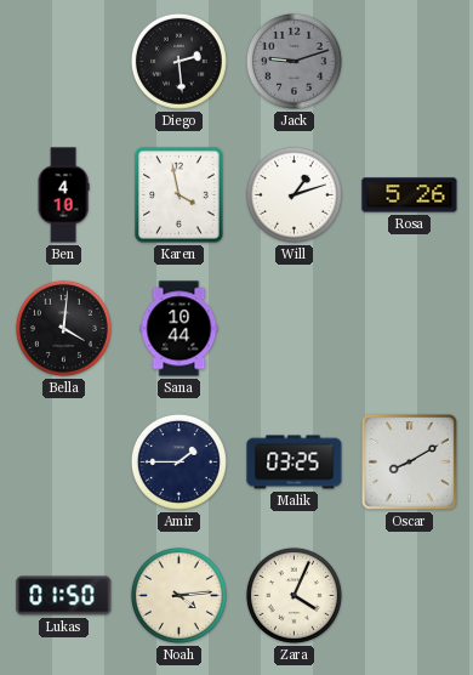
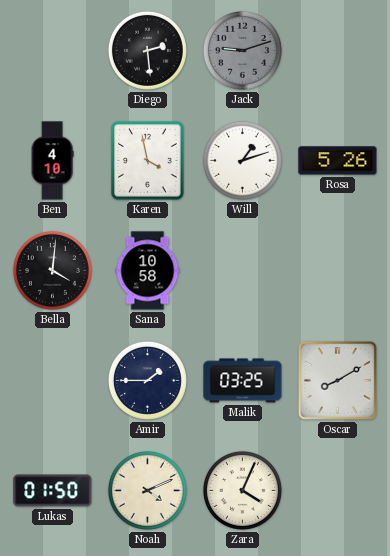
Sana: 10:44 -> 10:58
Noah: 4:14 -> 4:11
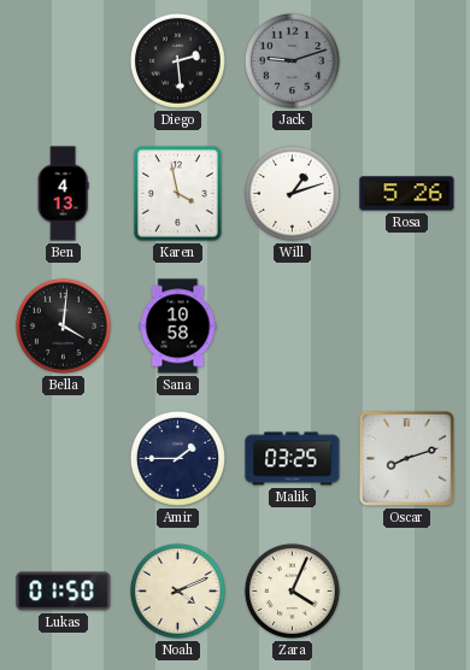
Ben: 4:10 -> 4:13
Oscar: 8:10 -> 8:12
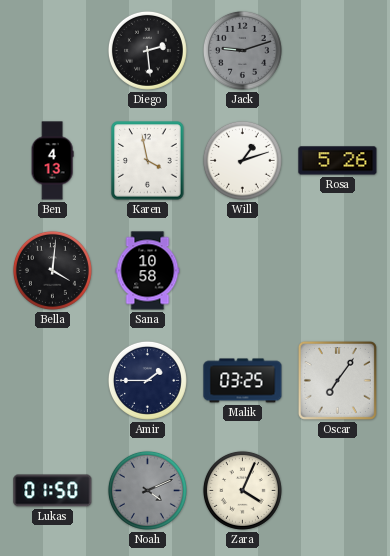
Oscar: 8:12 -> 7:06
Noah dial: cream -> grey
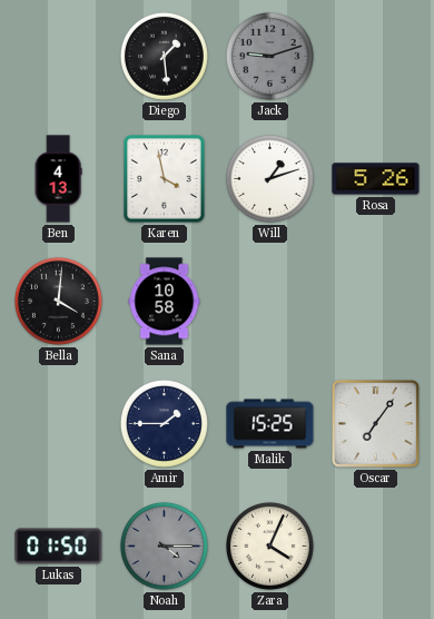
Diego: 2:29 -> 1:29
Malik: 03:25 -> 15:25
Noah: 4:11 -> 4:15
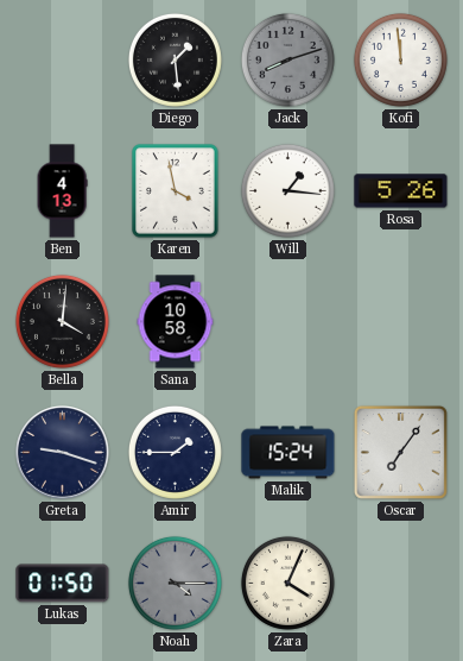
Jack: 9:12 -> 8:12
Kofi: none -> 11:59
Will: 1:12 -> 1:16
Greta: none -> 9:18
Malik: 15:25 -> 15:24
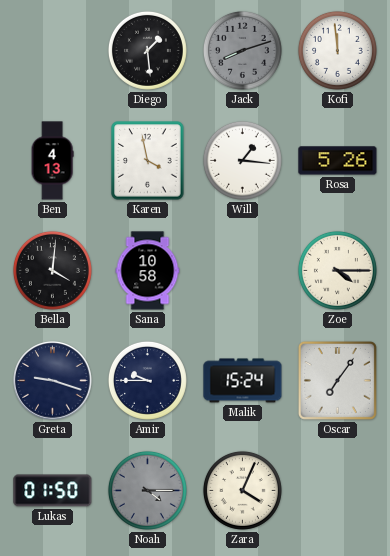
Zoe: none -> 4:15
Amir: 1:45 -> 9:45
